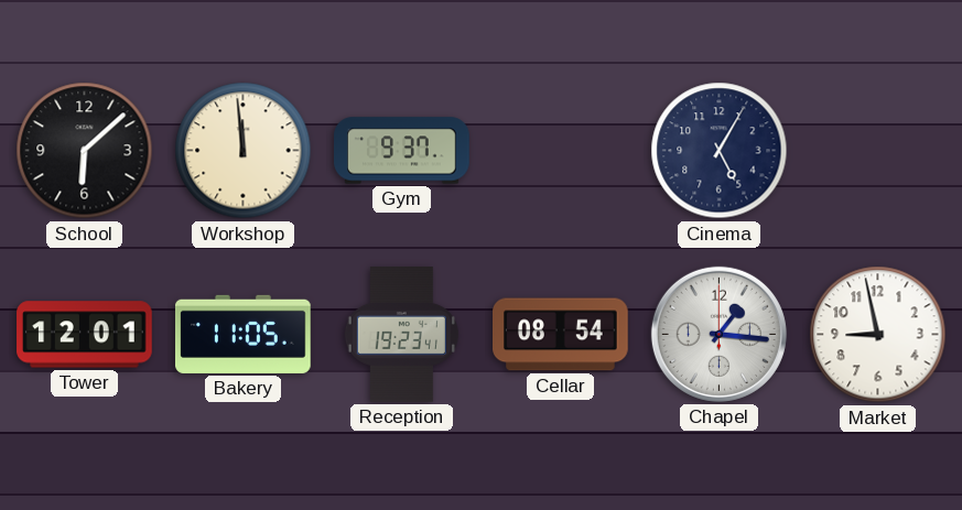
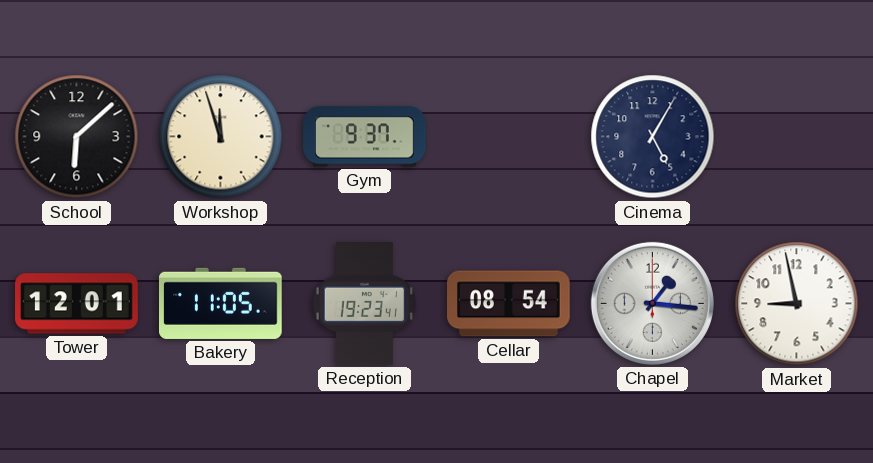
Workshop: 11:59 -> 11:57
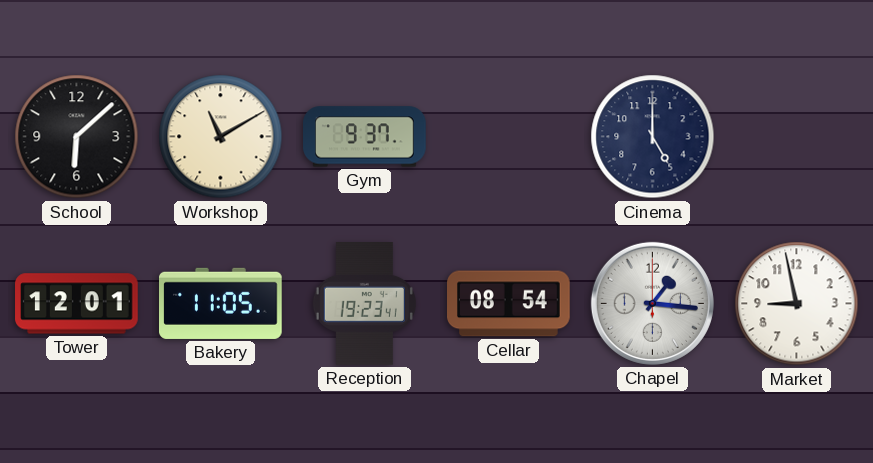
Workshop: 11:57 -> 11:10
Cinema: 5:05 -> 5:00
